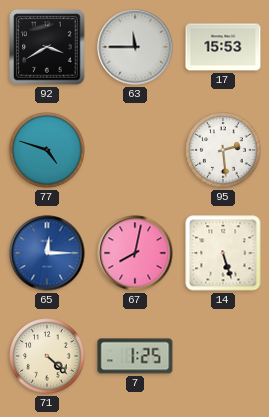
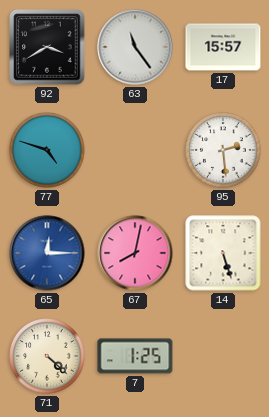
63: 11:45 -> 11:24
17: 15:53 -> 15:57
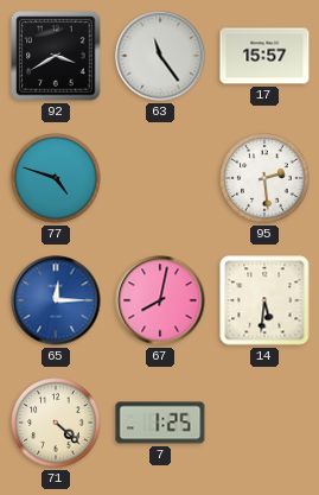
14: 5:27 -> 5:31
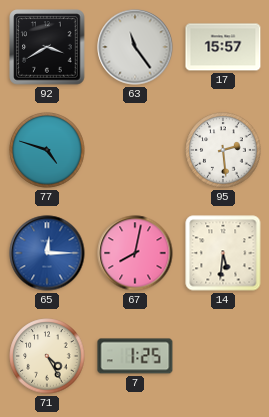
71: 4:22 -> 4:25
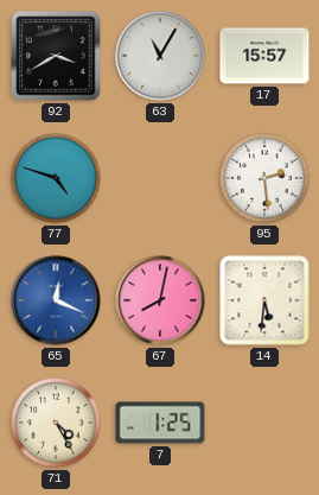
63: 11:24 -> 11:05
65: 12:15 -> 12:19
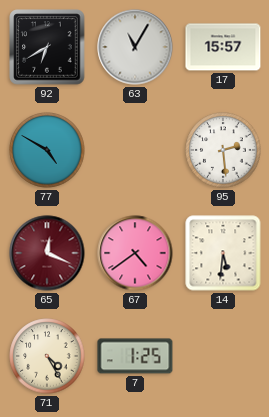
92: 3:40 -> 6:40
77: 4:48 -> 4:50
65 dial: blue -> burgundy
67: 8:02 -> 4:39
